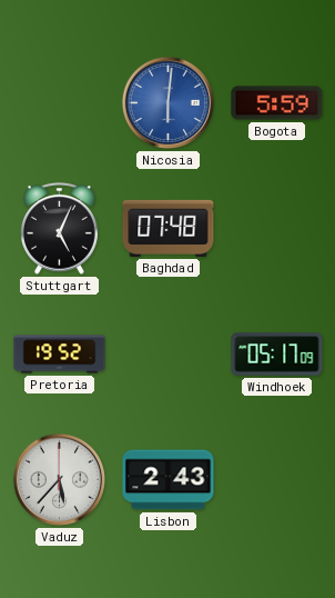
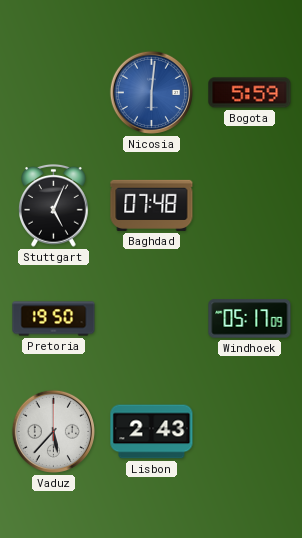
Pretoria: 19:52 -> 19:50
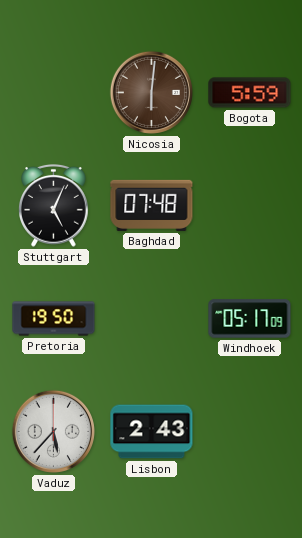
Nicosia dial: blue -> brown
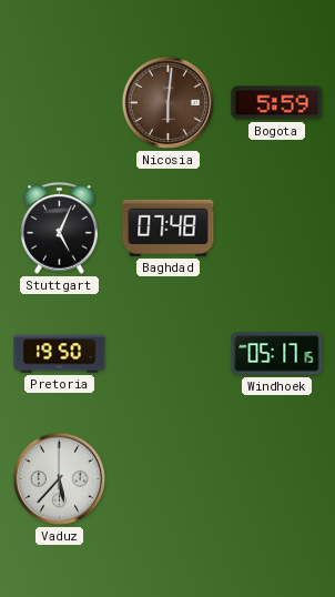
Windhoek: 05:17:09 -> 05:17:15
Lisbon: 2:43 -> none
